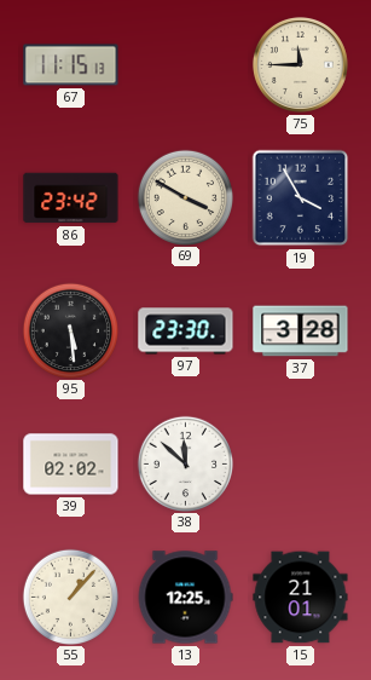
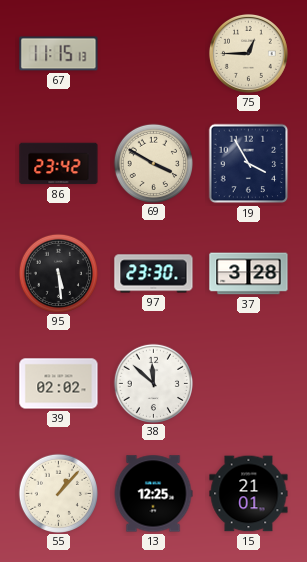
75: 11:45 -> 12:45
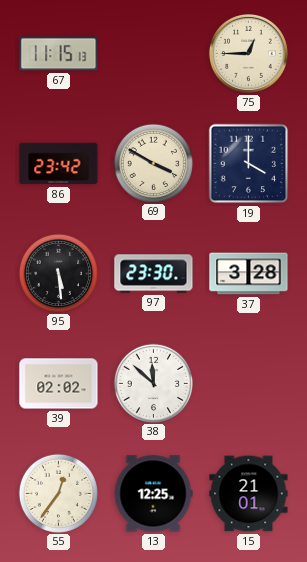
19: 3:55 -> 4:00
55: 1:07 -> 12:36
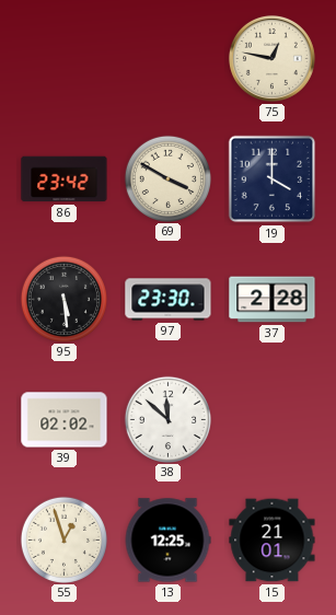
67: 11:15 -> none
75: 12:45 -> 12:47
37: 3:28 -> 2:28
55: 12:36 -> 12:57
